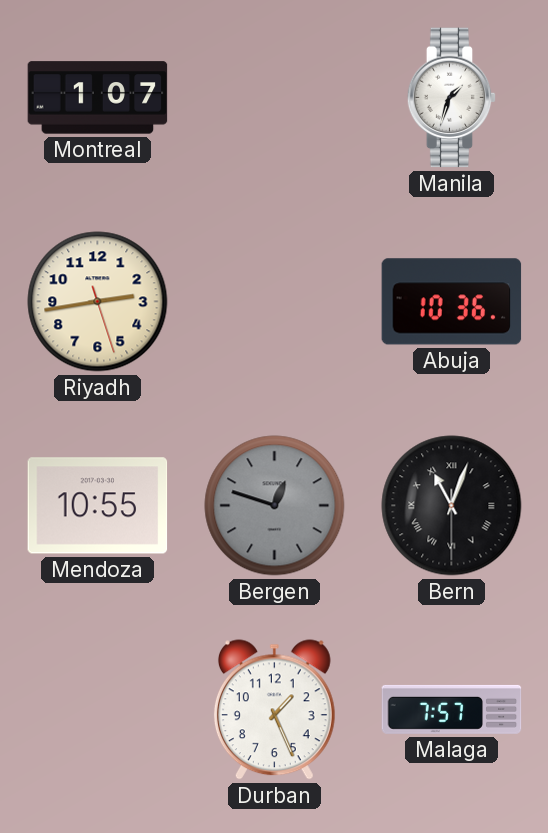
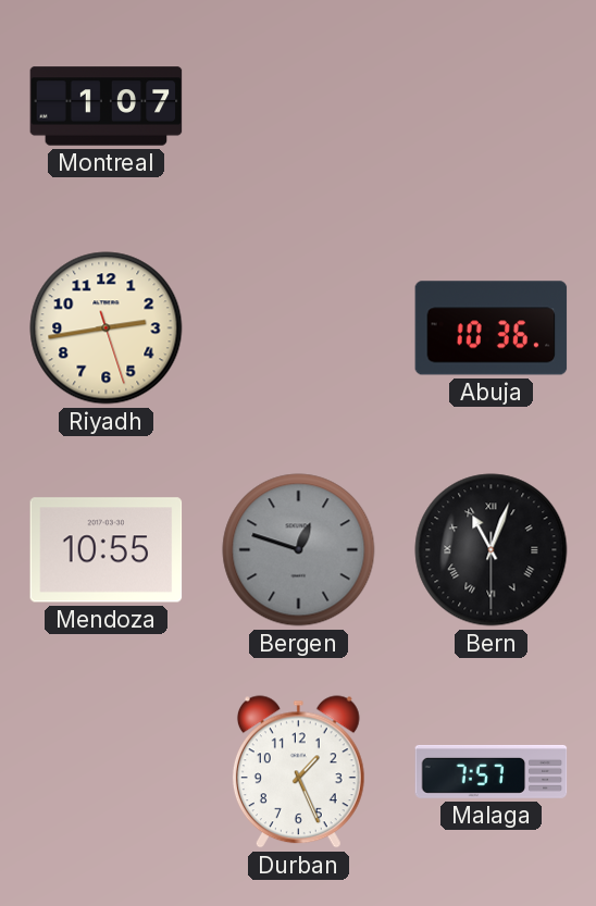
Manila: 1:33 -> none
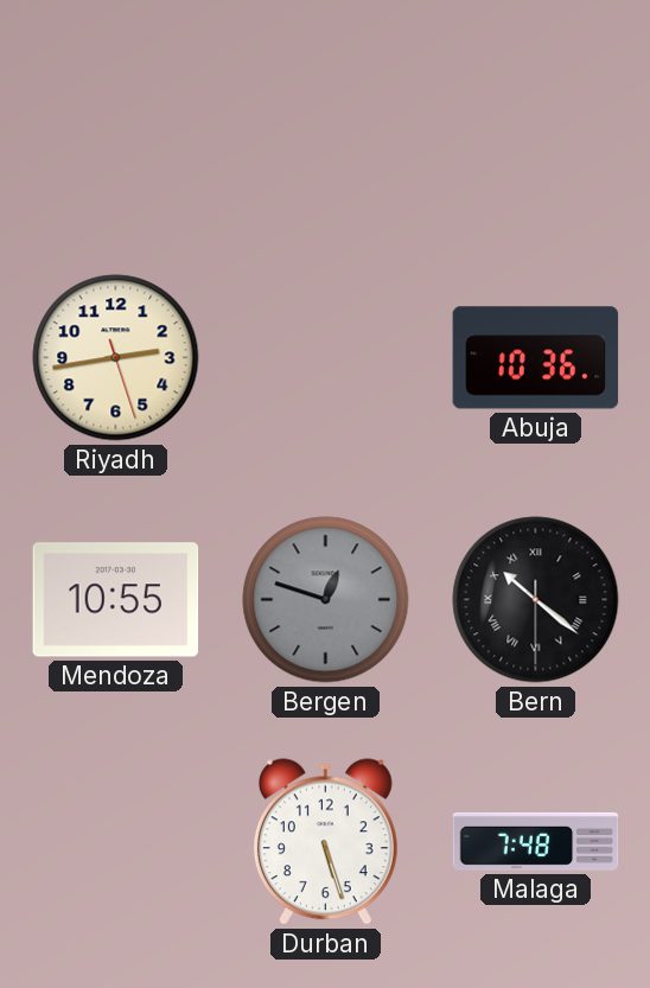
Montreal: 1:07 -> none
Bern: 11:03 -> 10:21
Durban: 1:26 -> 5:27
Malaga: 7:57 -> 7:48
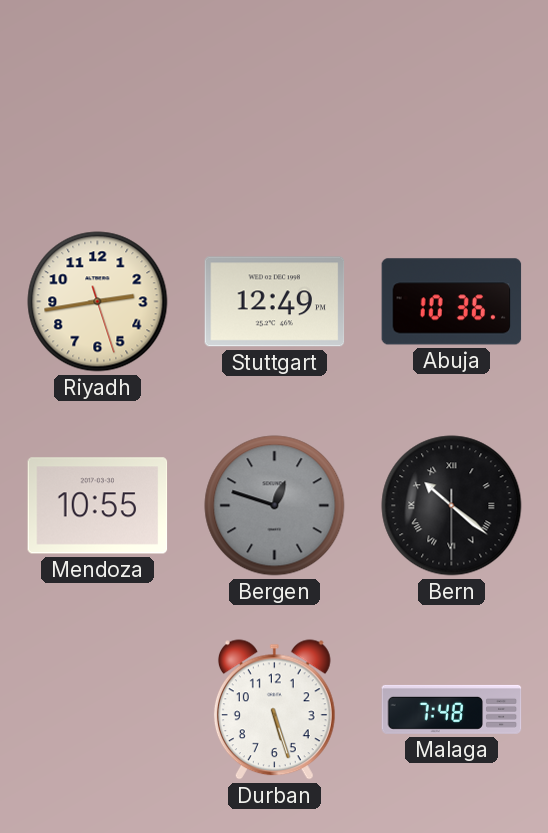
Stuttgart: none -> 12:49
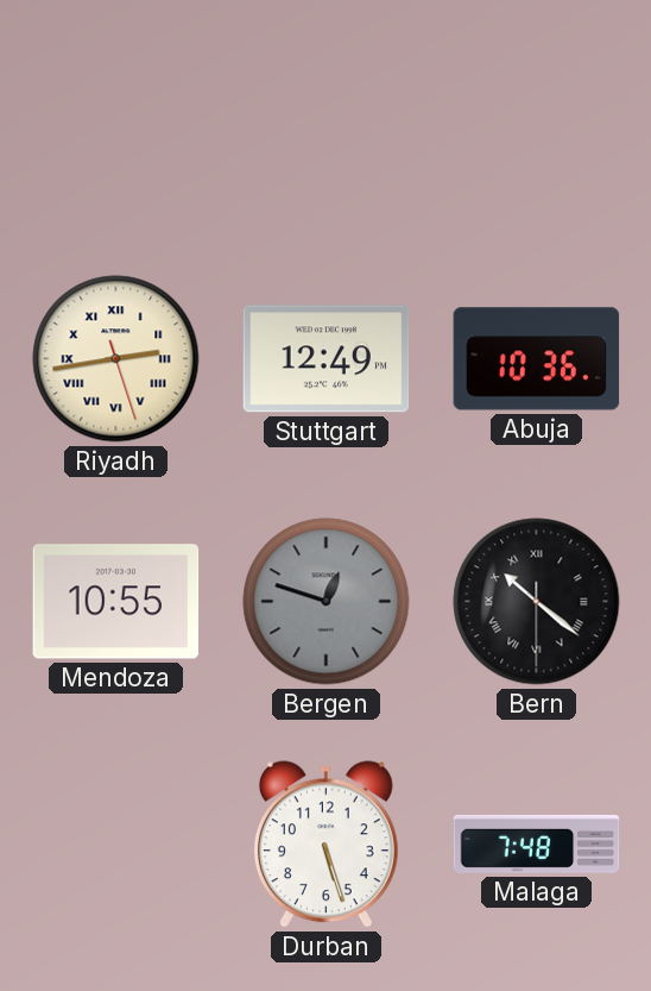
Riyadh numerals: Arabic -> Roman
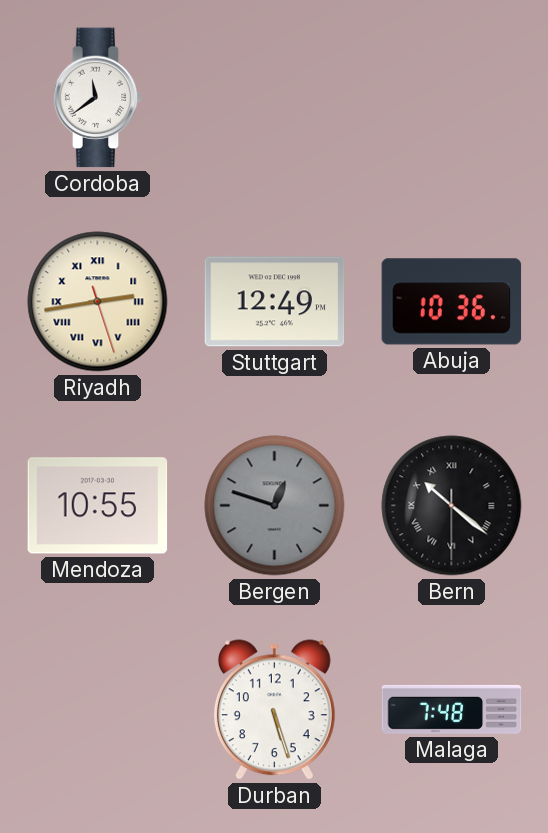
Cordoba: none -> 11:39
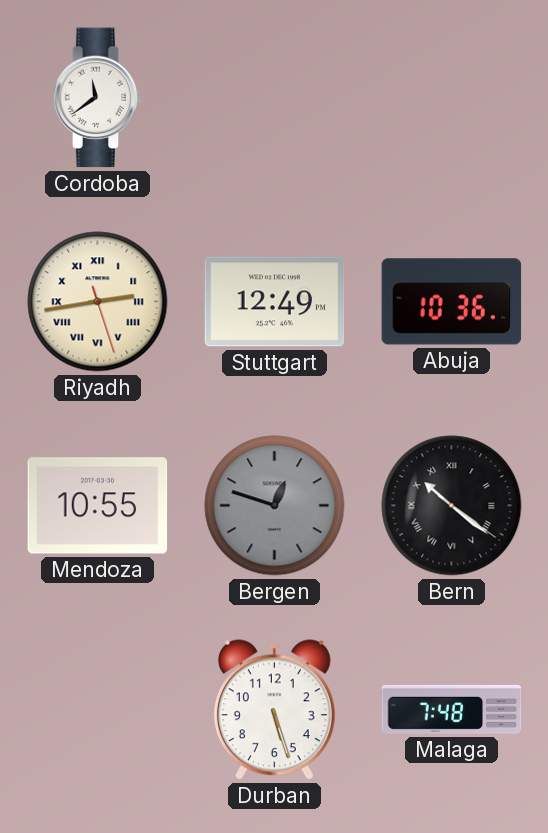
Bern: 10:21:30 -> 10:21:21
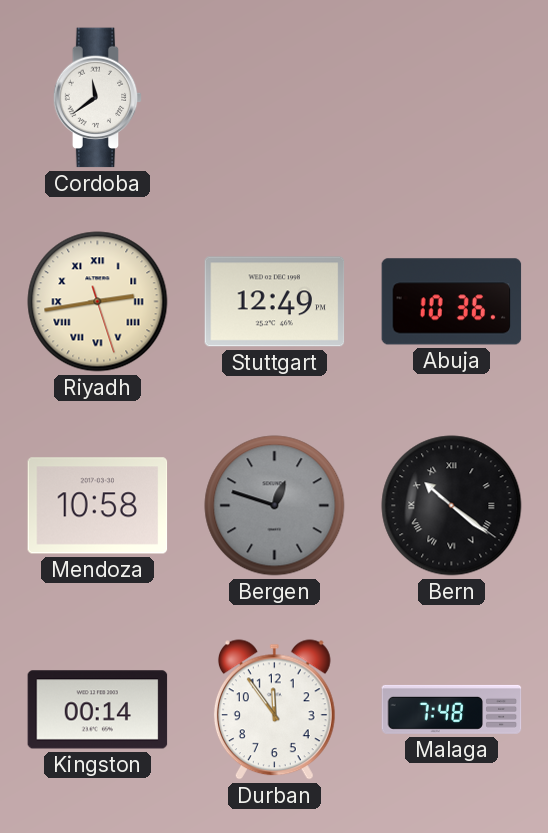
Mendoza: 10:55 -> 10:58
Kingston: none -> 00:14
Durban: 5:27 -> 11:54
